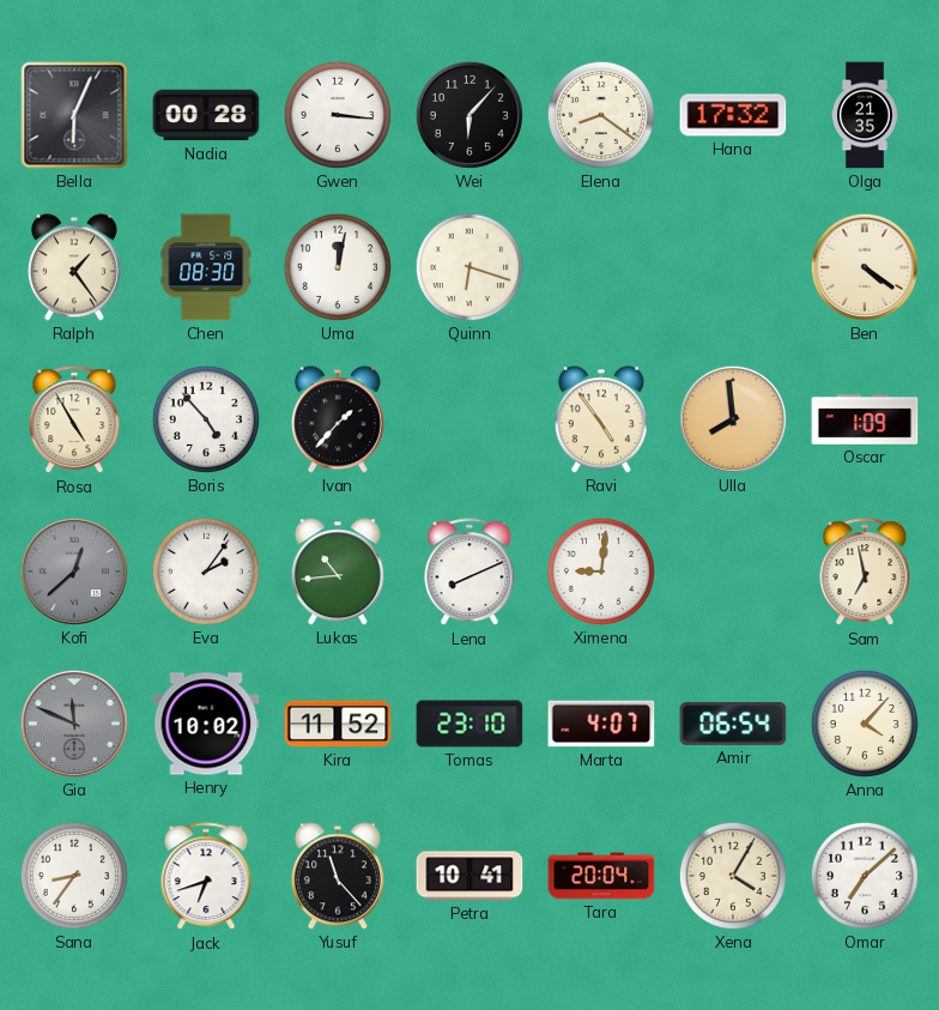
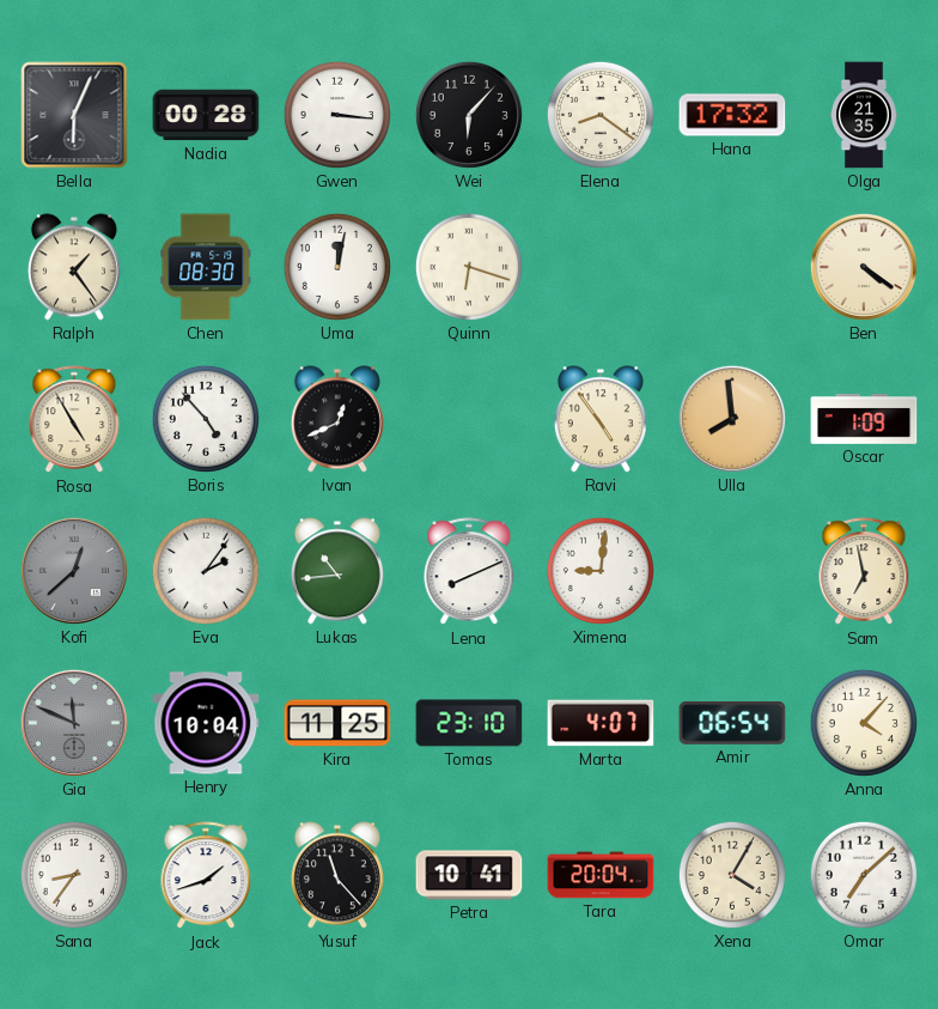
Ivan: 1:37 -> 12:41
Henry: 10:02 -> 10:04
Kira: 11:52 -> 11:25
Jack: 6:42 -> 1:42
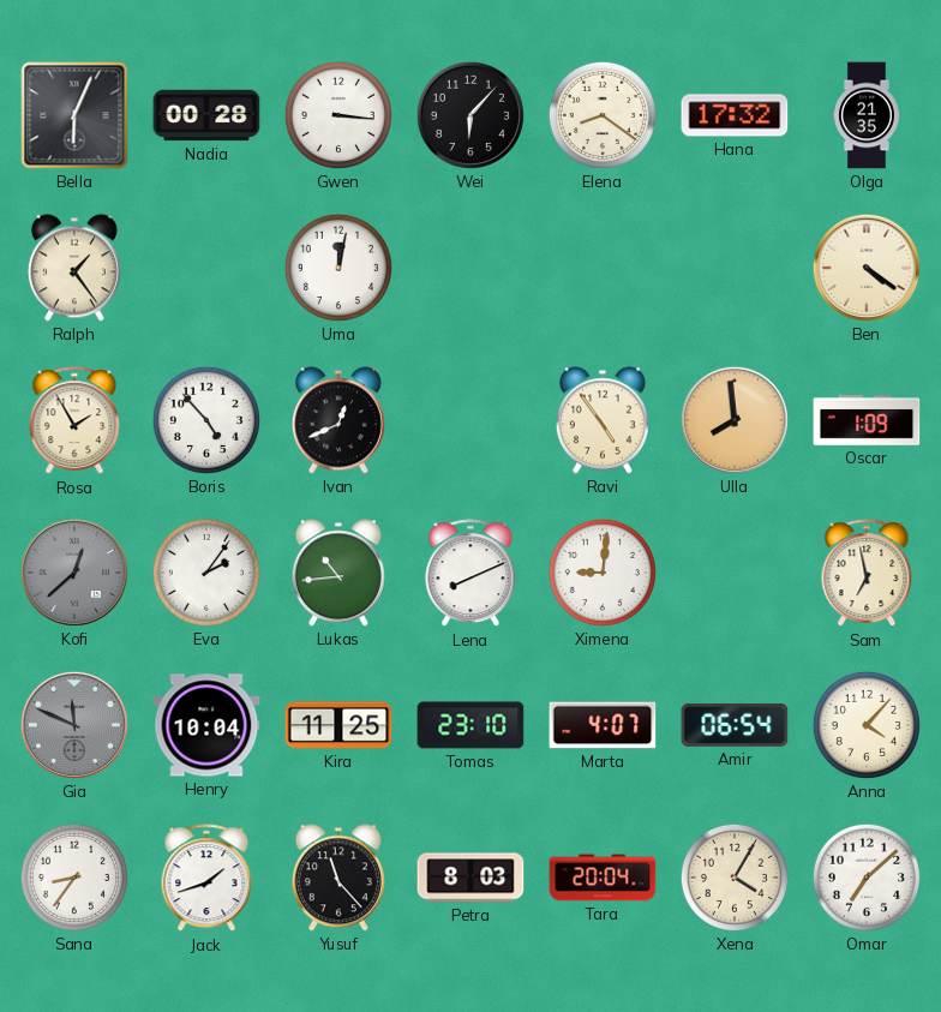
Chen: 08:30 -> none
Quinn: 6:18 -> none
Rosa: 4:55 -> 1:55
Petra: 10:41 -> 8:03
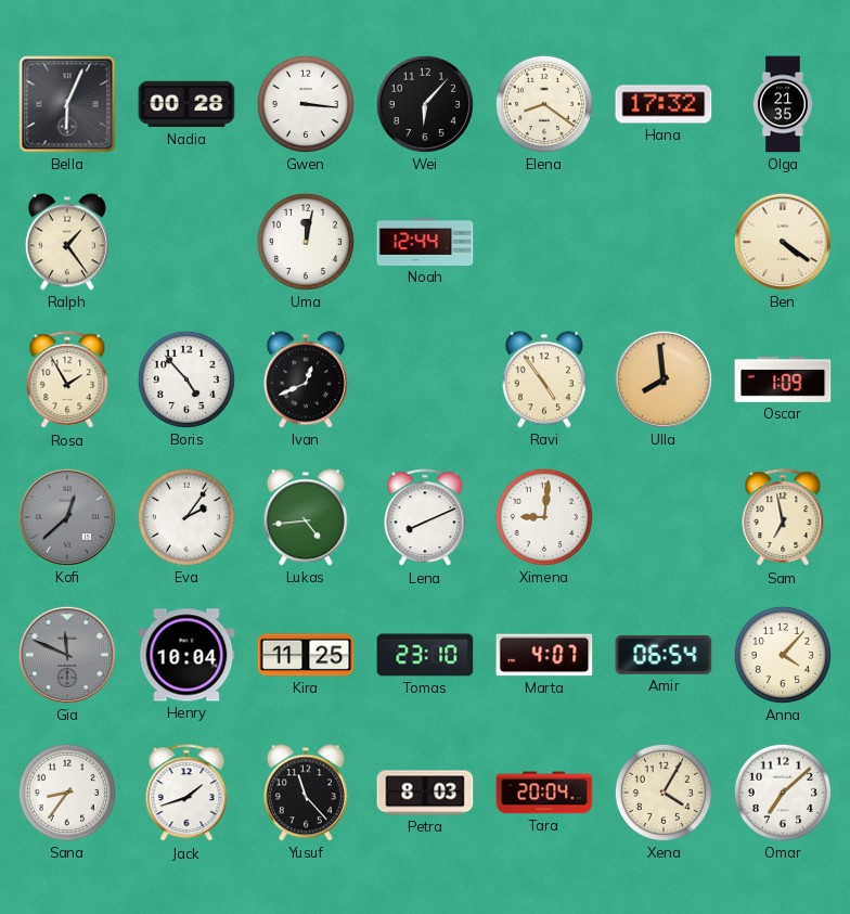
Noah: none -> 12:44
Lukas: 10:44 -> 4:44
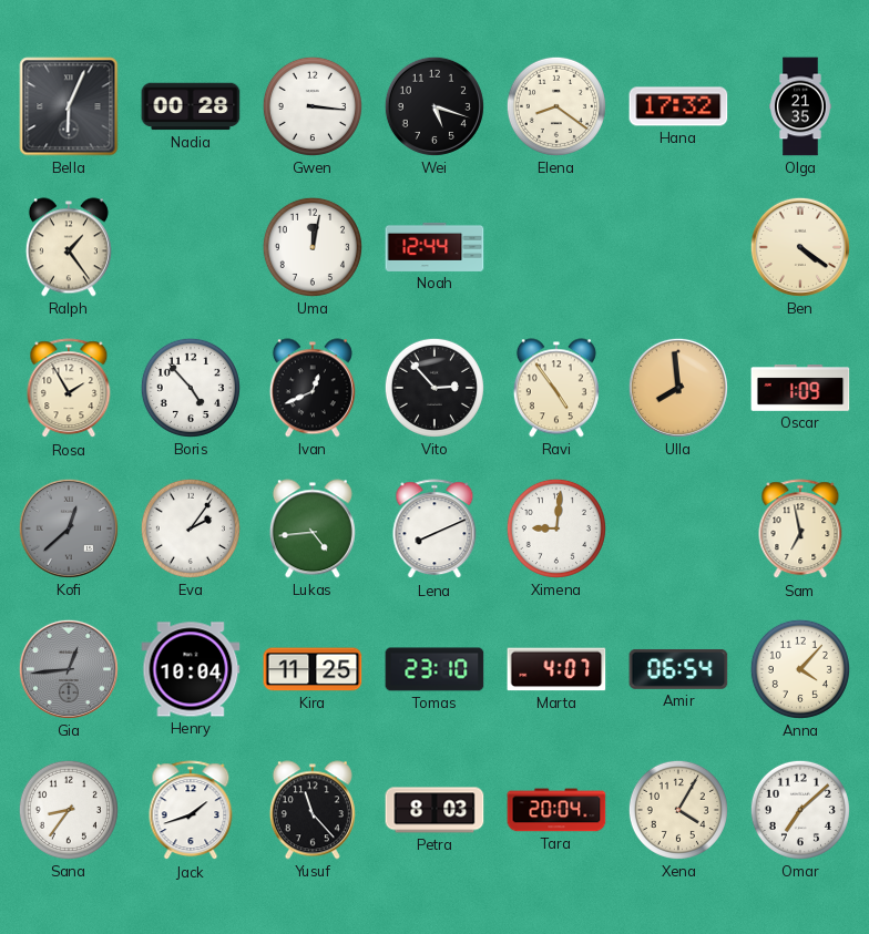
Wei: 6:07 -> 5:18
Vito: none -> 2:53
Gia: 11:49 -> 12:44
